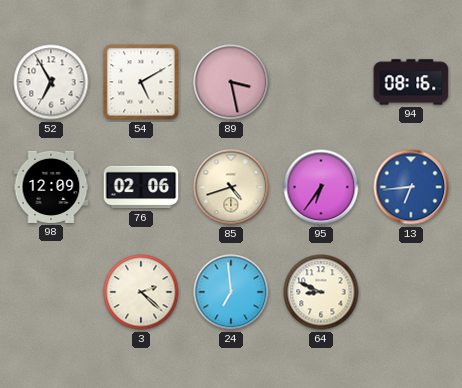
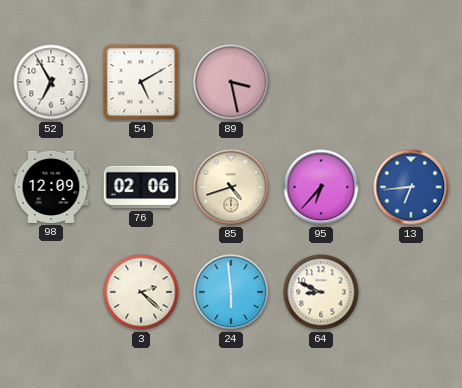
94: 08:16 -> none
95: 6:36 -> 6:37
24: 6:59 -> 5:59
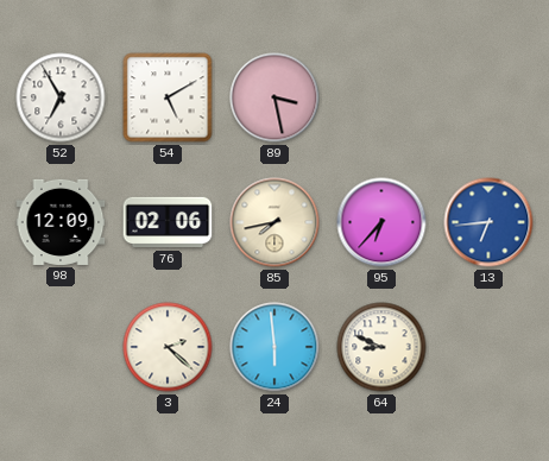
85: 4:42 -> 7:43
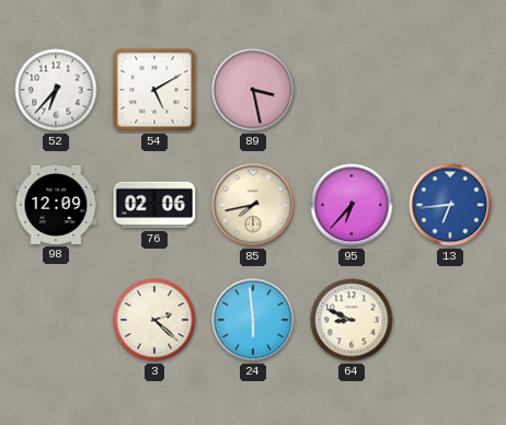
52: 6:55 -> 6:37
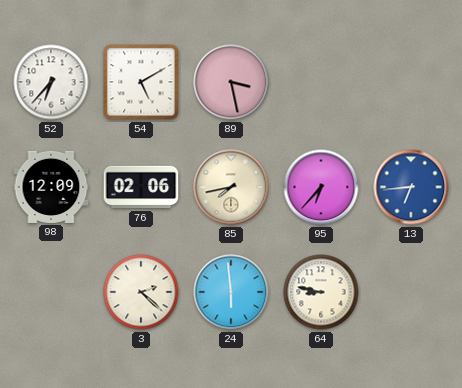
64: 8:49 -> 8:47
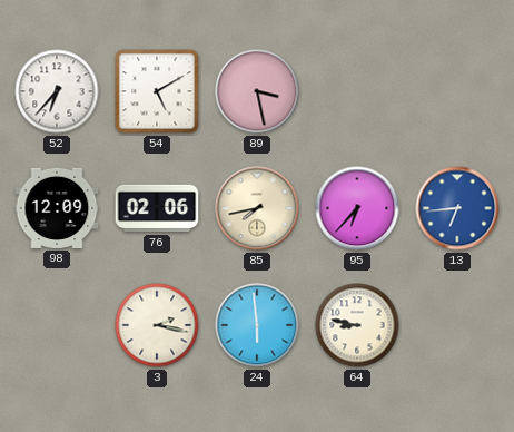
3: 2:22 -> 2:17
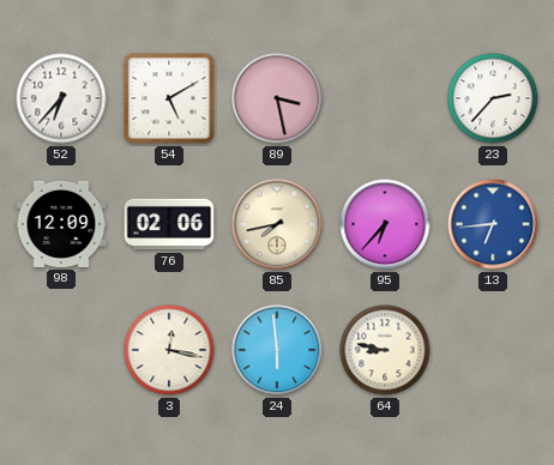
23: none -> 2:37
3: 2:17 -> 12:17
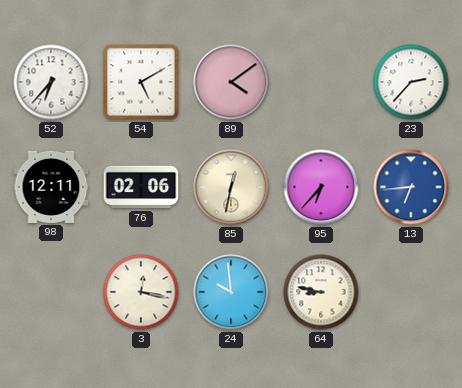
89: 3:28 -> 4:09
98: 12:09 -> 12:11
85: 7:43 -> 12:32
24: 5:59 -> 9:59
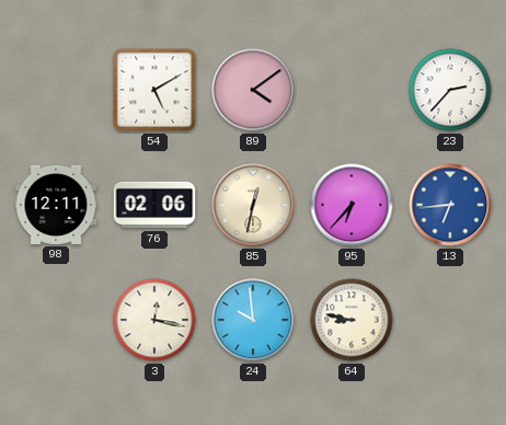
52: 6:37 -> none
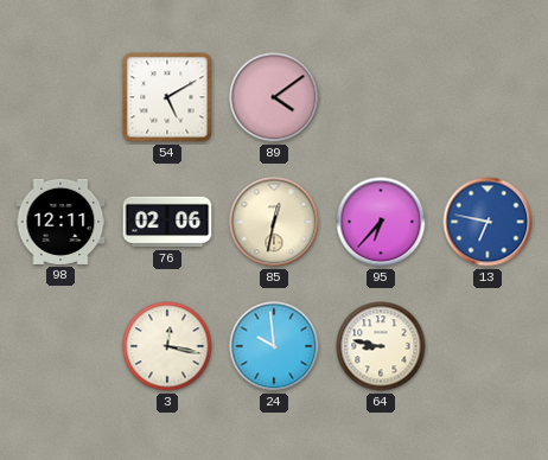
23: 2:37 -> none
13: 6:44 -> 6:47
